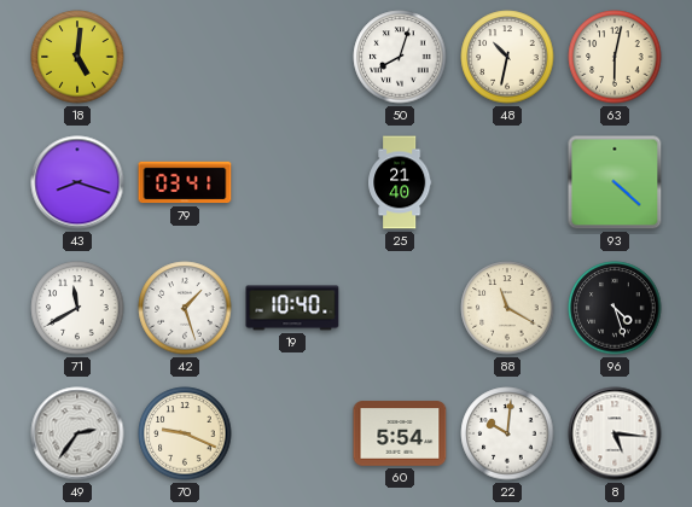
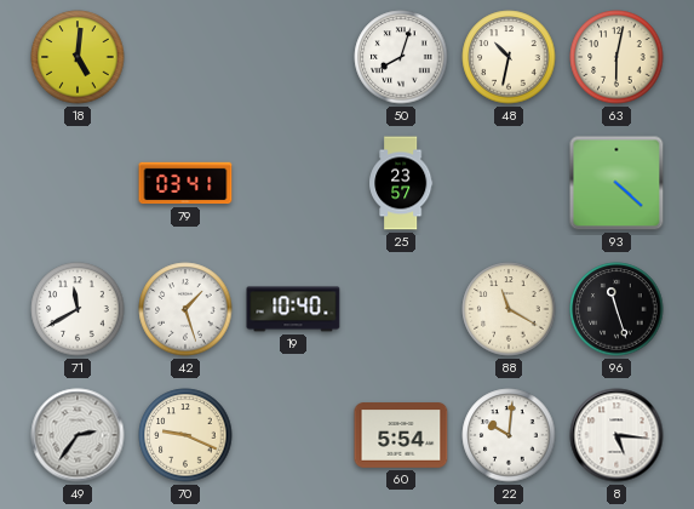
43: 8:18 -> none
25: 21:40 -> 23:57
96: 4:27 -> 11:27
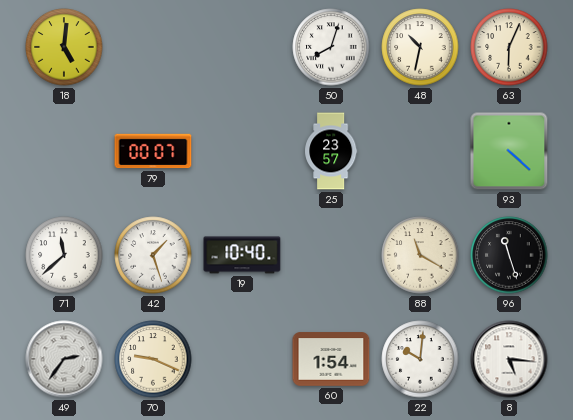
63: 6:02 -> 6:04
79: 03:41 -> 00:07
71: 11:40 -> 11:38
60: 5:54 -> 1:54
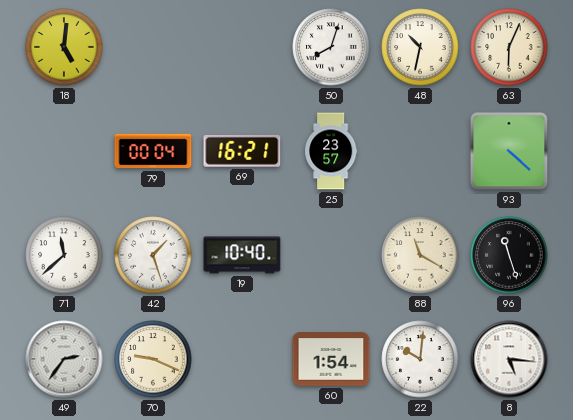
79: 00:07 -> 00:04
69: none -> 16:21
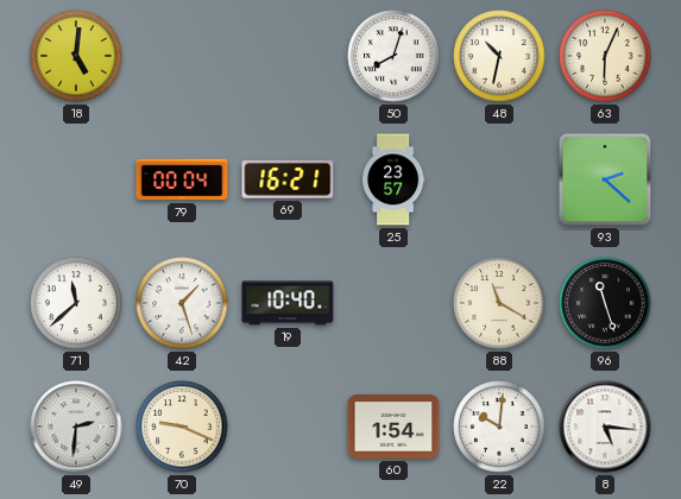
93: 4:22 -> 2:22
49: 2:36 -> 2:31
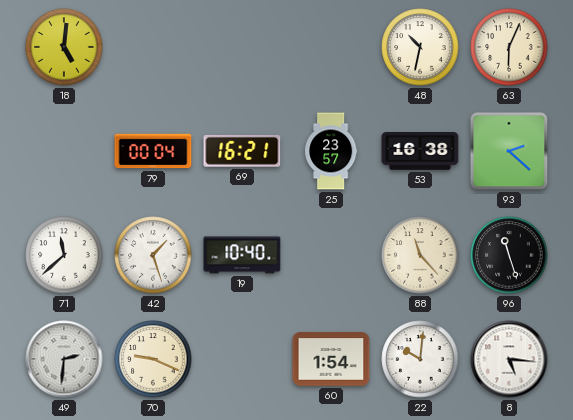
50: 8:03 -> none
53: none -> 16:38
88: 11:20 -> 11:23
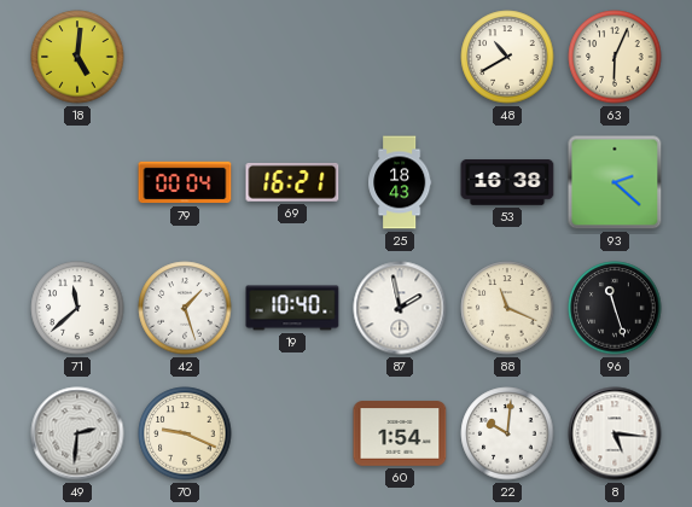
48: 10:32 -> 10:40
25: 23:57 -> 18:43
87: none -> 1:58
88: 11:23 -> 11:19
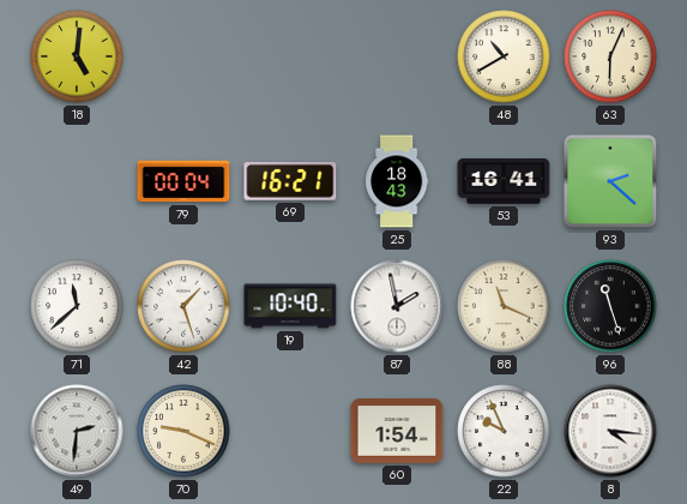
53: 16:38 -> 16:41
22: 10:01 -> 9:56
8: 5:16 -> 4:16
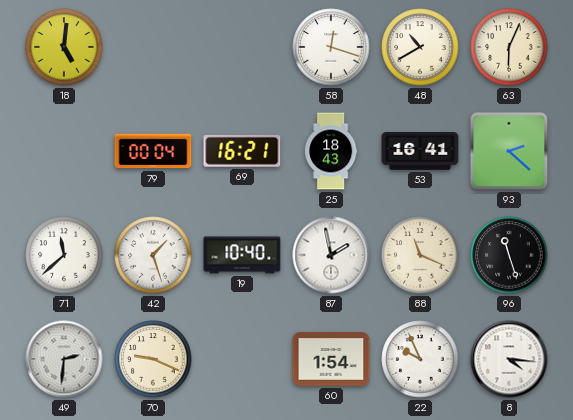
58: none -> 12:18
